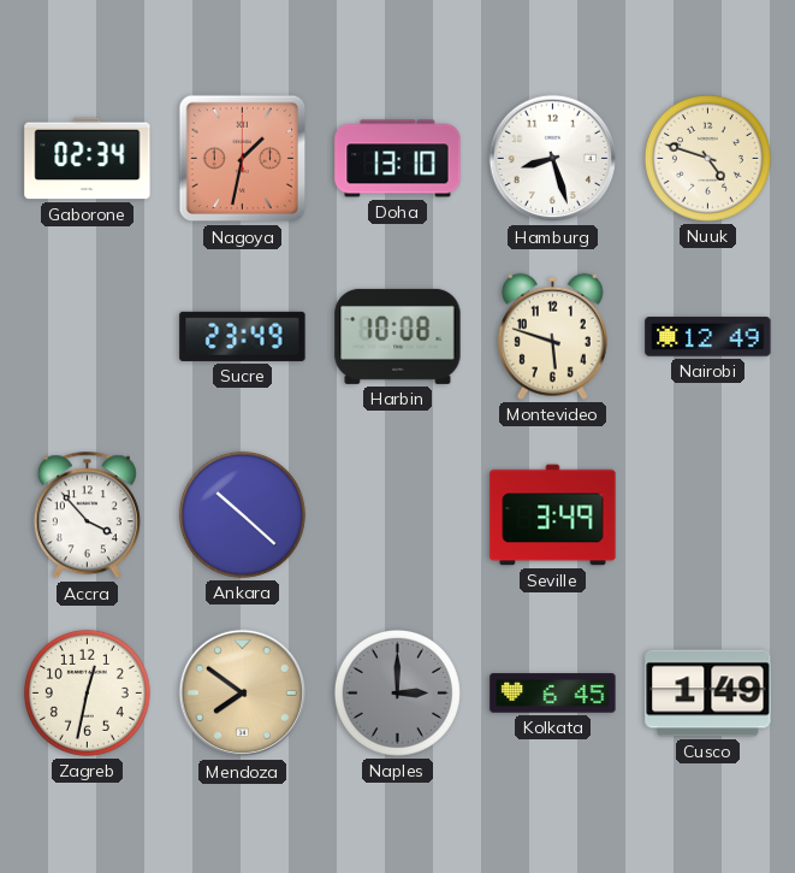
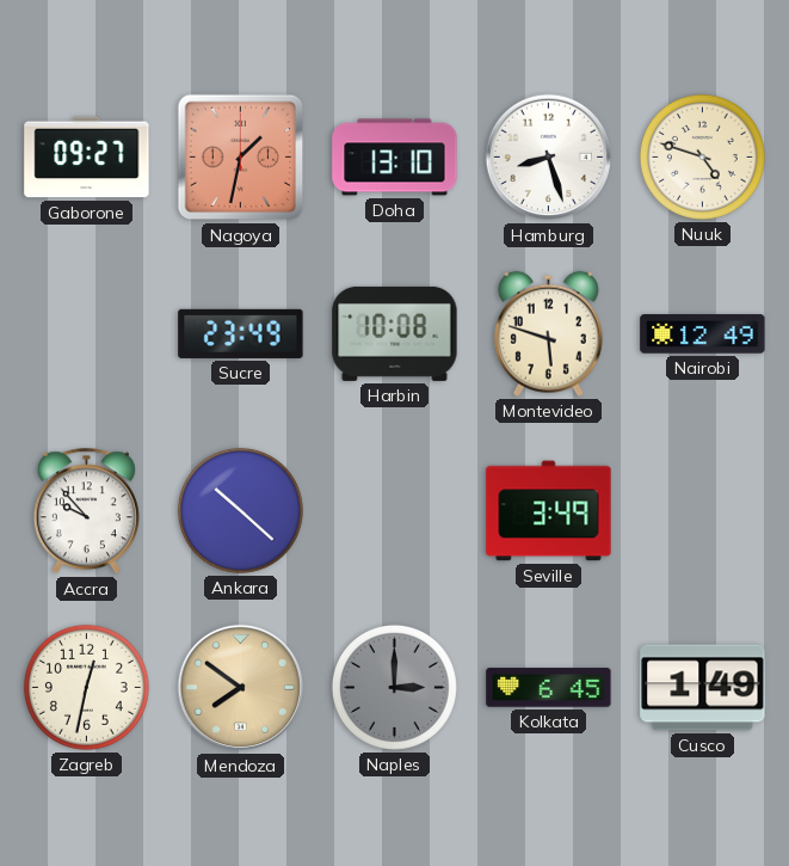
Gaborone: 02:34 -> 09:27
Accra: 3:53 -> 9:53
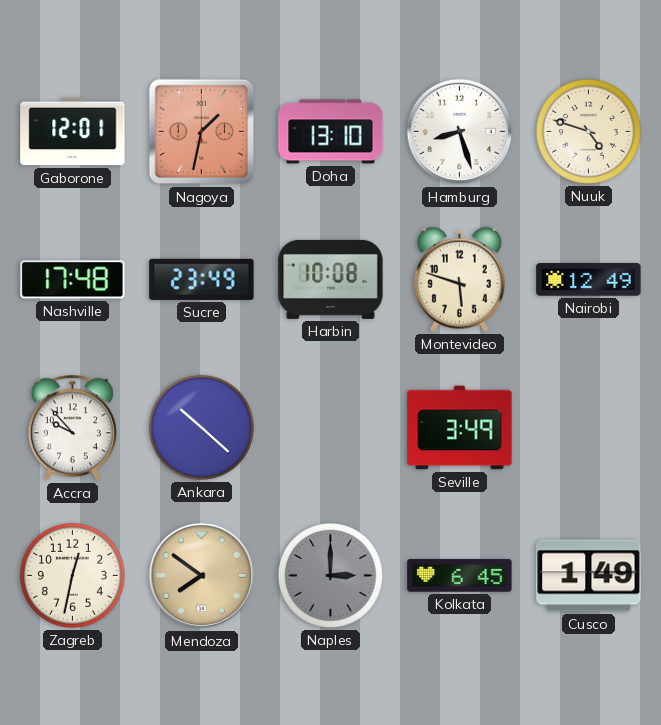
Gaborone: 09:27 -> 12:01
Nashville: none -> 17:48
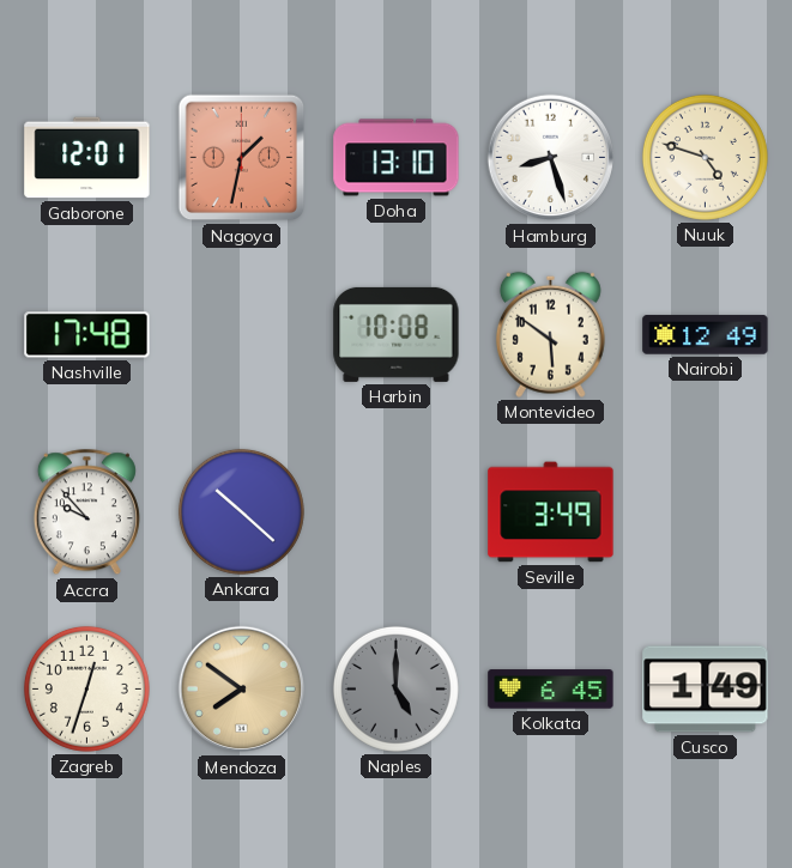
Sucre: 23:49 -> none
Montevideo: 5:48 -> 5:51
Zagreb: 12:32 -> 12:33
Naples: 3:00 -> 5:00
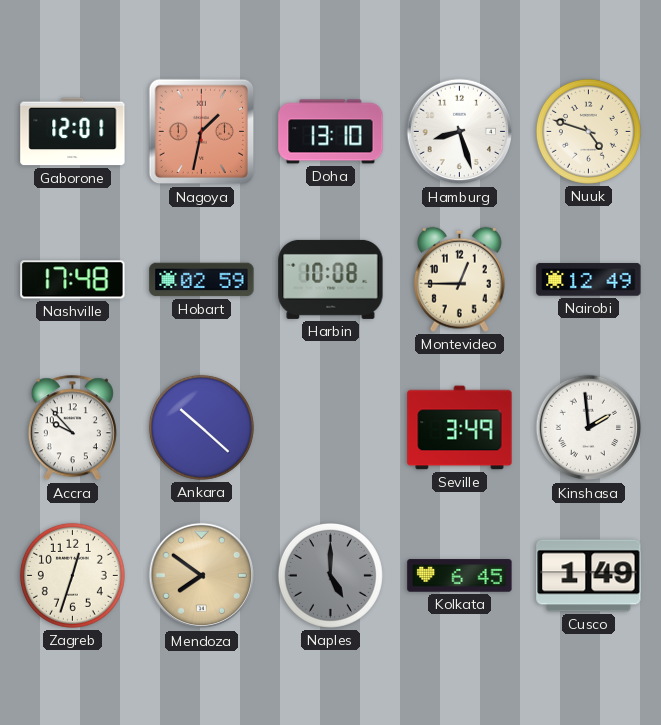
Hobart: none -> 02:59
Montevideo: 5:51 -> 12:45
Kinshasa: none -> 1:59
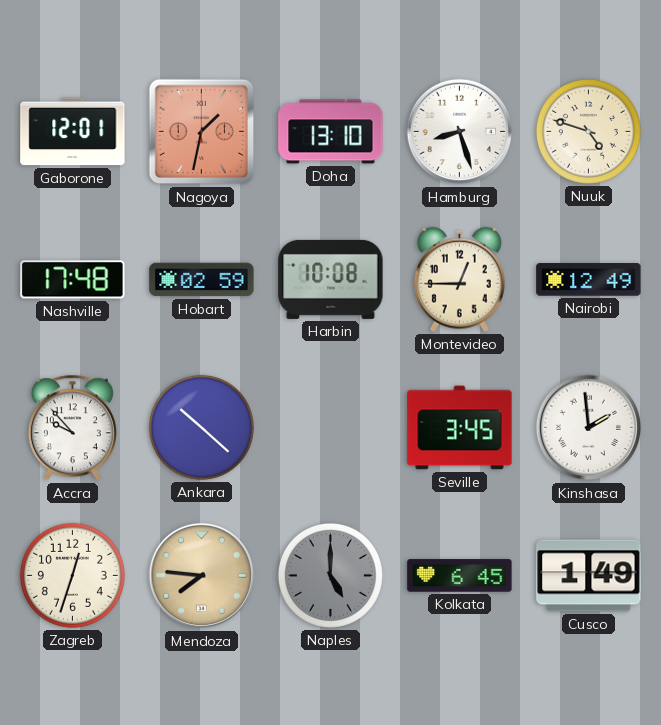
Seville: 3:49 -> 3:45
Mendoza: 7:51 -> 7:46
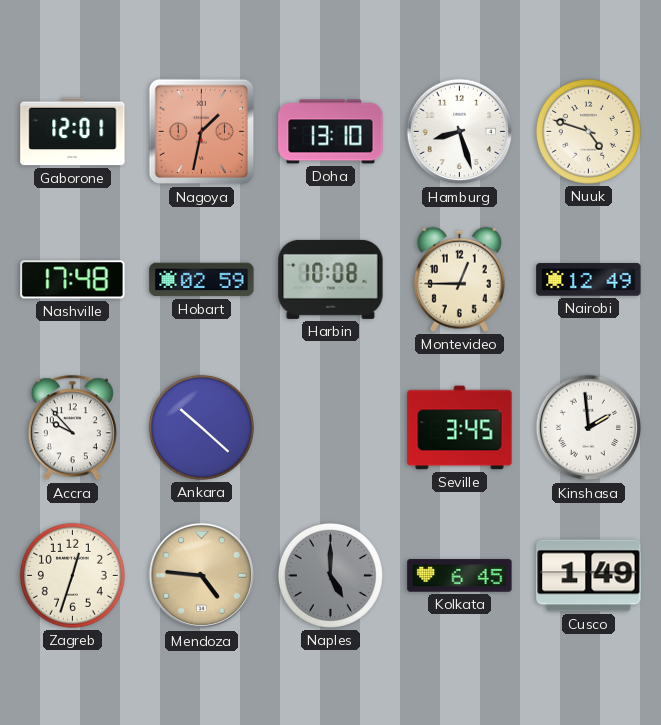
Mendoza: 7:46 -> 4:46
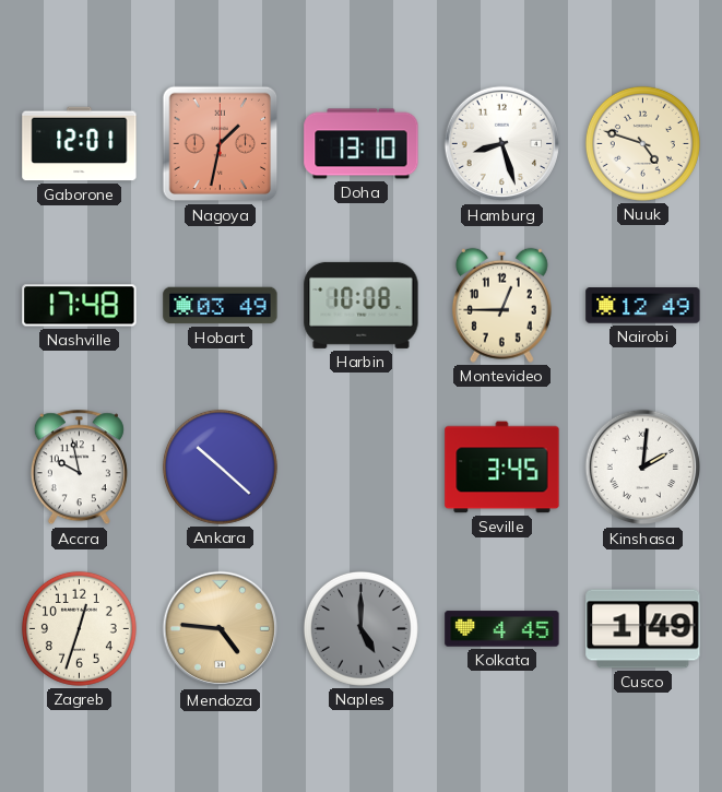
Hobart: 02:59 -> 03:49
Accra: 9:53 -> 9:58
Kinshasa: 1:59 -> 2:01
Kolkata: 6:45 -> 4:45
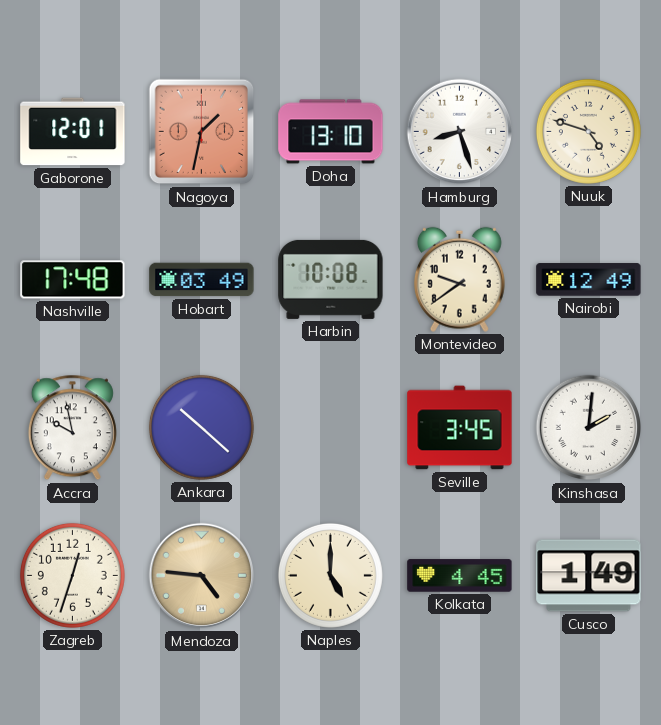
Montevideo: 12:45 -> 9:39
Naples dial: grey -> cream
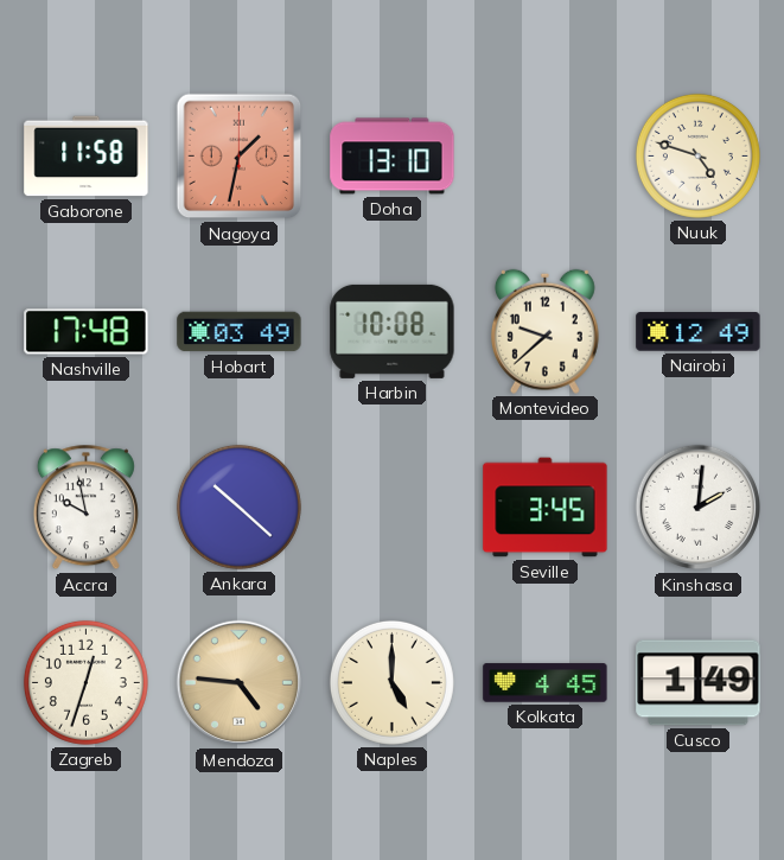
Gaborone: 12:01 -> 11:58
Hamburg: 8:27 -> none
Montevideo: 9:39 -> 9:38
